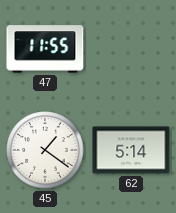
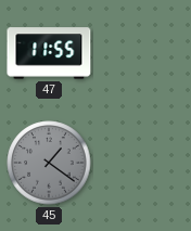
45 dial: white -> grey
62: 5:14 -> none
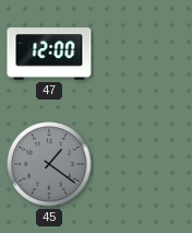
47: 11:55 -> 12:00
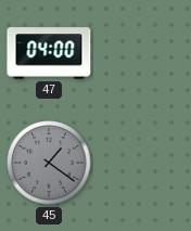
47: 12:00 -> 04:00
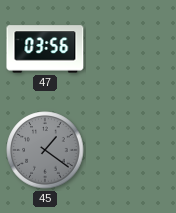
47: 04:00 -> 03:56
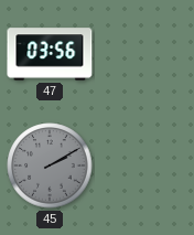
45: 1:21 -> 2:10
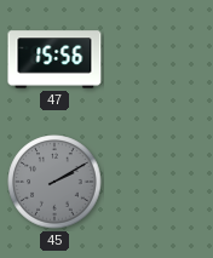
47: 03:56 -> 15:56
